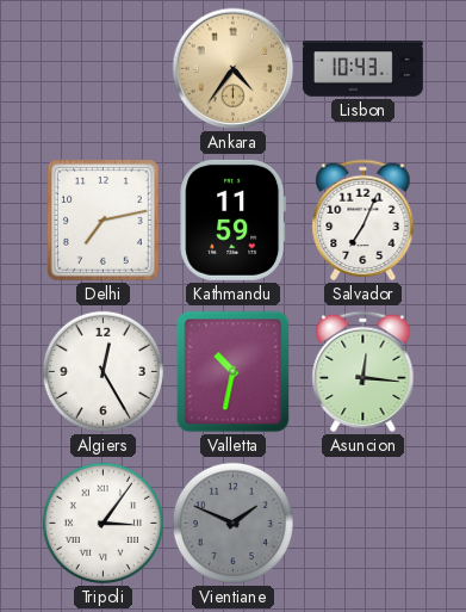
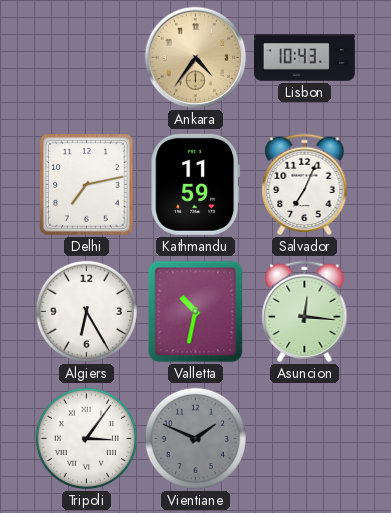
Algiers: 12:25 -> 6:25
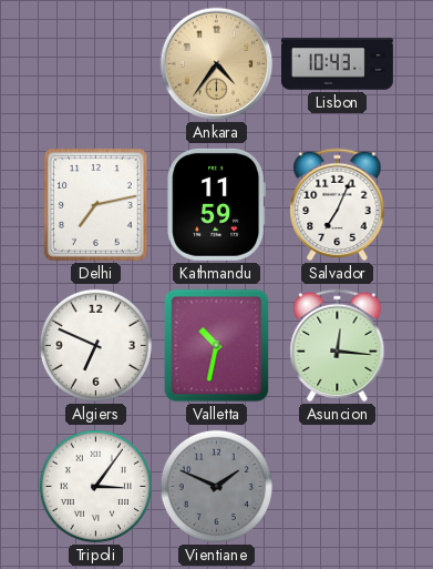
Algiers: 6:25 -> 6:49
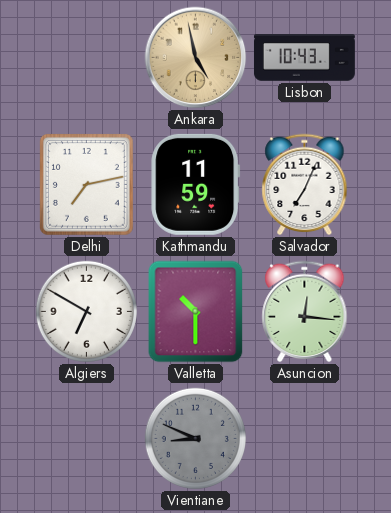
Ankara: 4:36 -> 4:58
Algiers: 6:49 -> 6:50
Valletta: 10:32 -> 10:30
Tripoli: 3:06 -> none
Vientiane: 1:49 -> 8:49
